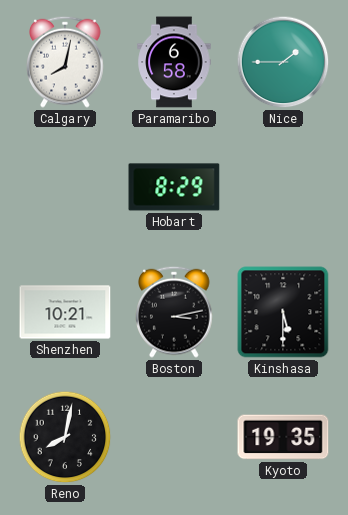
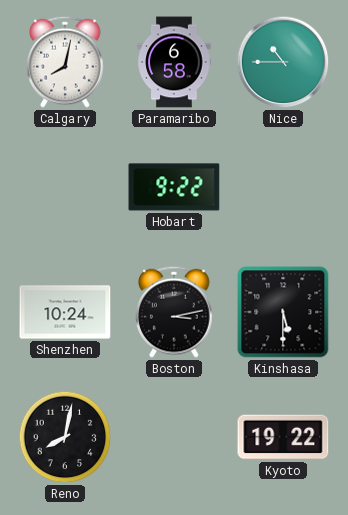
Nice: 1:45 -> 10:45
Hobart: 8:29 -> 9:22
Shenzhen: 10:21 -> 10:24
Kyoto: 19:35 -> 19:22
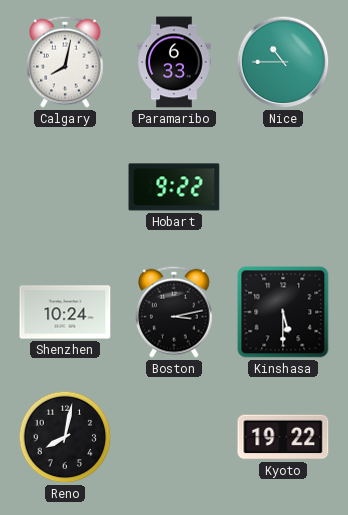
Paramaribo: 6:58 -> 6:33
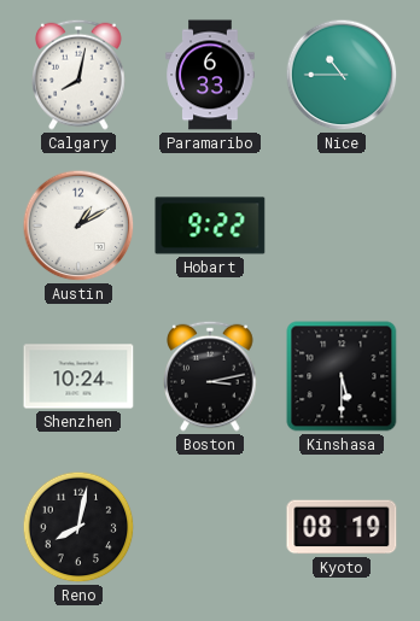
Austin: none -> 1:10
Kyoto: 19:22 -> 08:19
